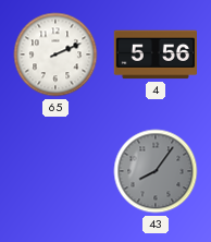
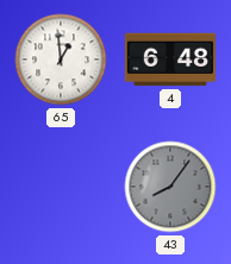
65: 2:11 -> 12:59
4: 5:56 -> 6:48
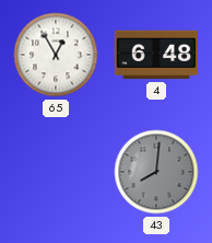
65: 12:59 -> 12:55
43: 8:06 -> 8:01
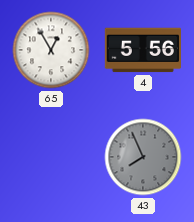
4: 6:48 -> 5:56
43: 8:01 -> 7:56
